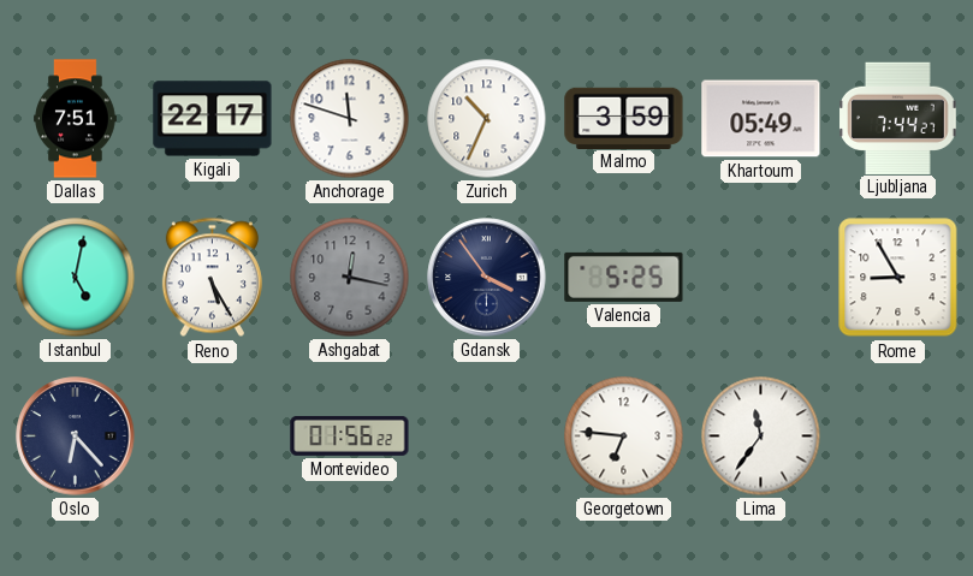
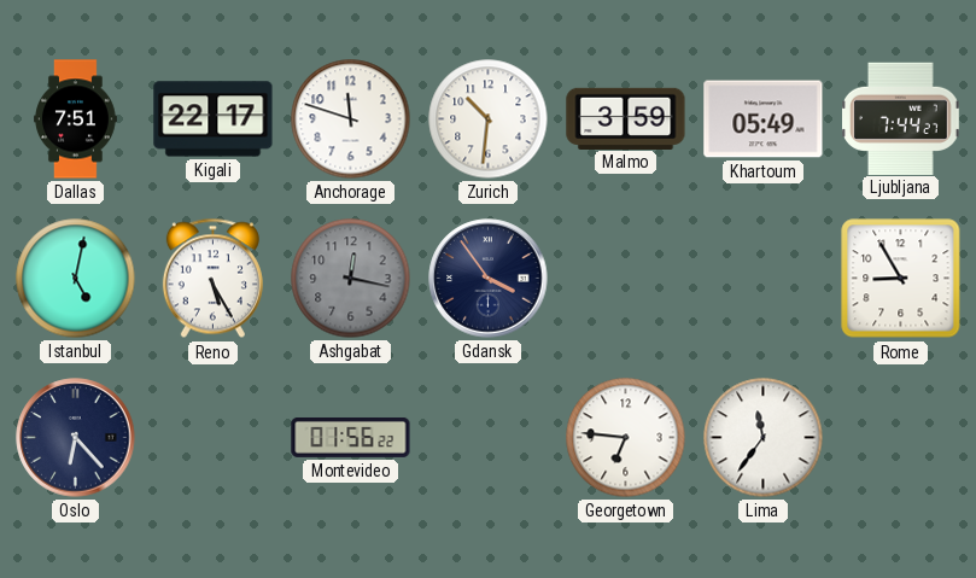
Zurich: 10:34 -> 10:31
Valencia: 5:25 -> none
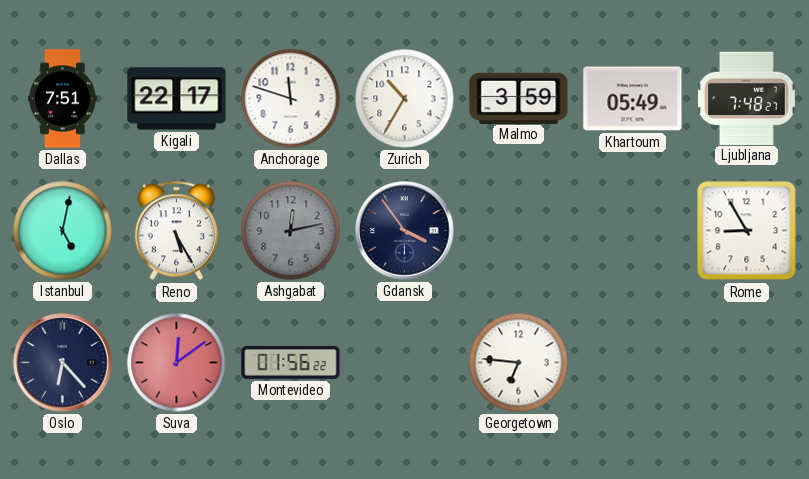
Zurich: 10:31 -> 10:35
Ljubljana: 7:44 -> 7:48
Ashgabat: 12:17 -> 12:13
Suva: none -> 12:09
Lima: 11:36 -> none
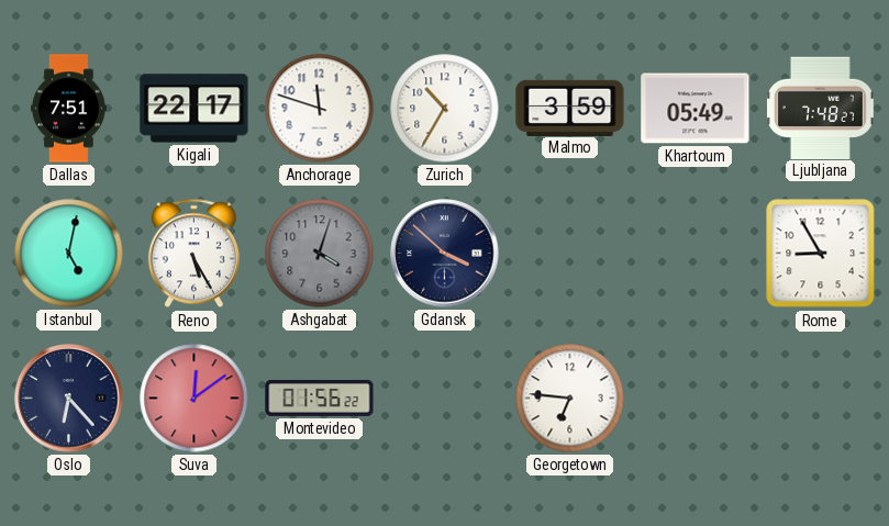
Ashgabat: 12:13 -> 4:03
Gdansk: 3:54 -> 3:52
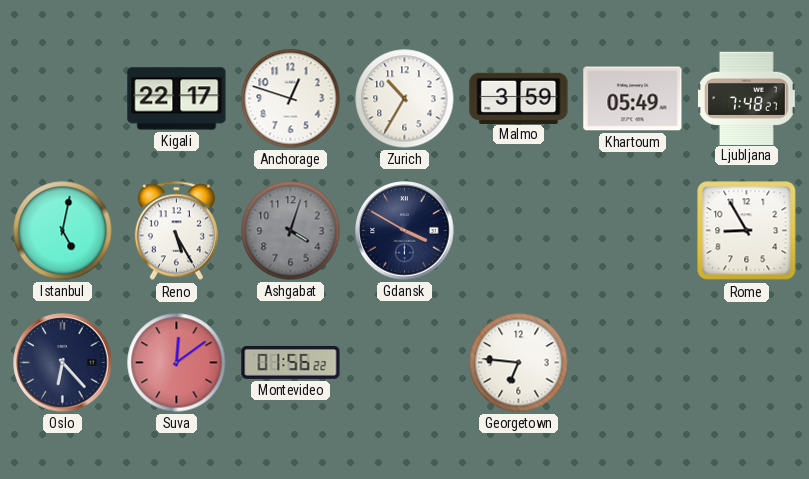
Dallas: 7:51 -> none
Anchorage: 11:48 -> 12:48
Gdansk: 3:52 -> 3:50
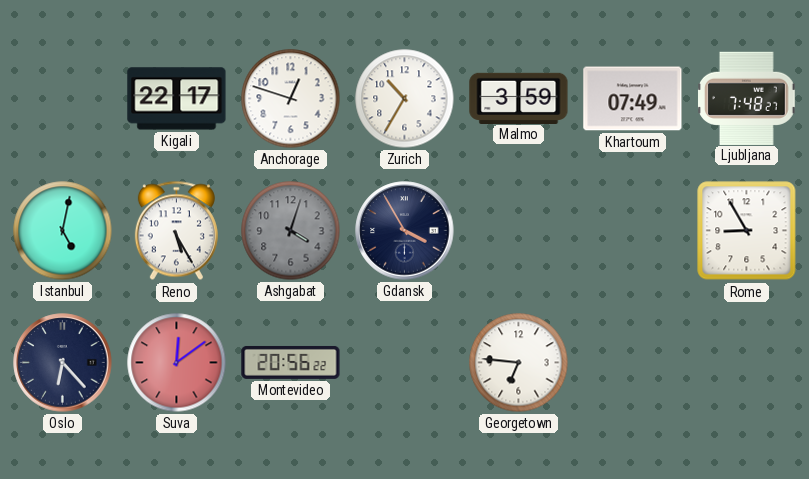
Khartoum: 05:49 -> 07:49
Gdansk: 3:50 -> 3:55
Montevideo: 01:56 -> 20:56
